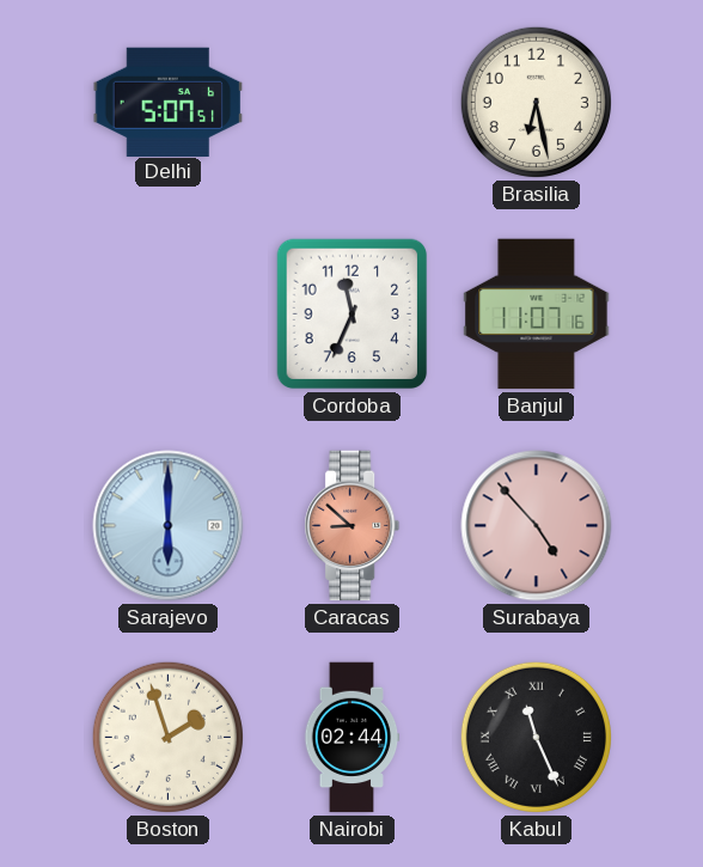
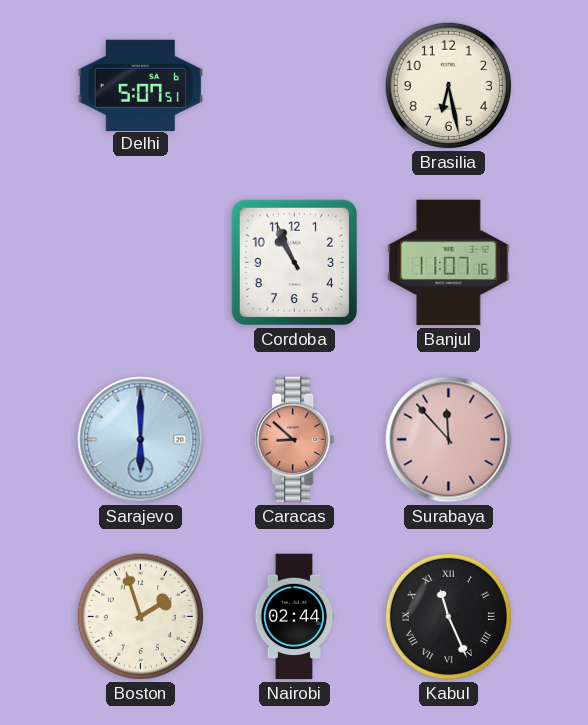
Cordoba: 11:34 -> 10:56
Surabaya: 4:53 -> 11:53
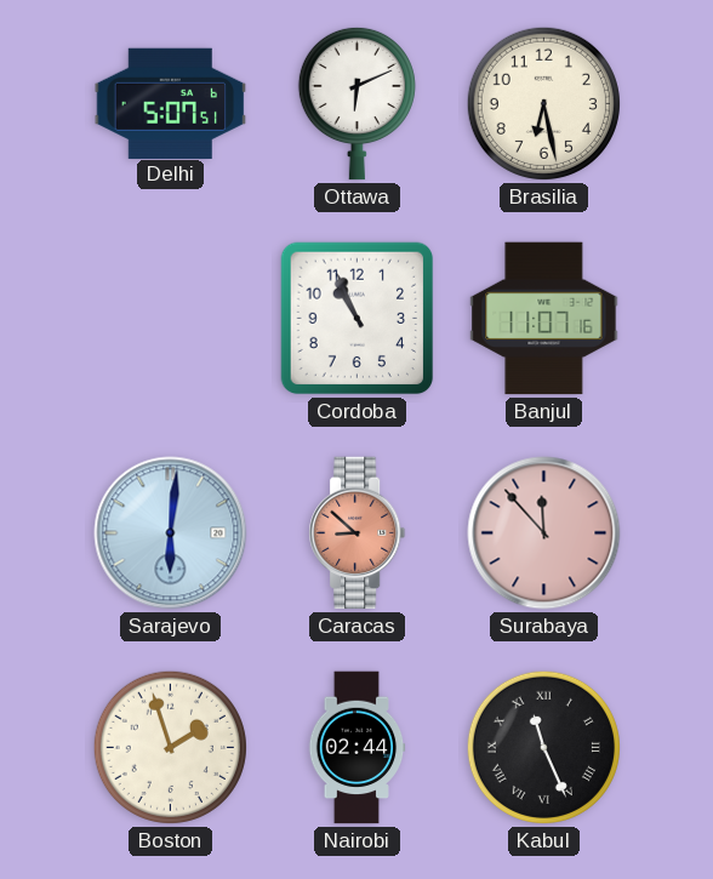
Ottawa: none -> 6:11
Sarajevo: 6:00 -> 6:01
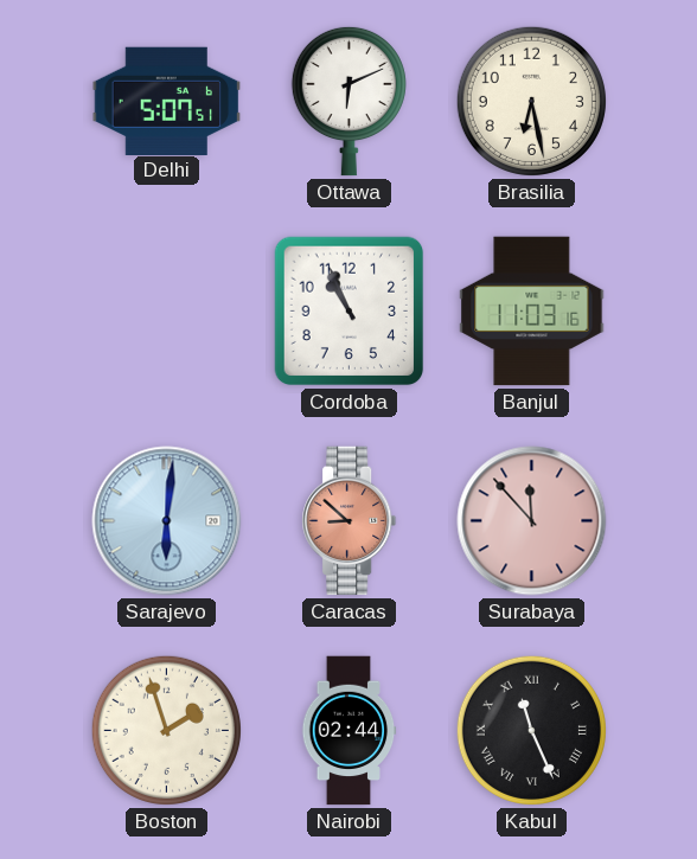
Banjul: 11:07 -> 11:03
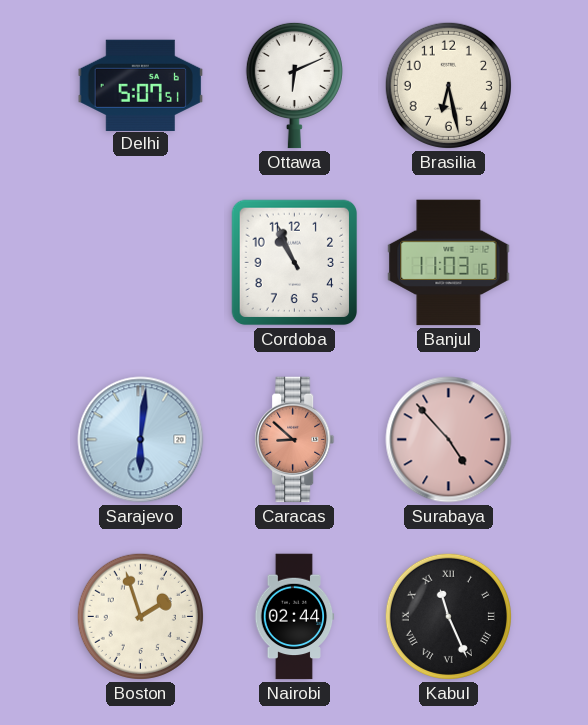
Surabaya: 11:53 -> 4:53
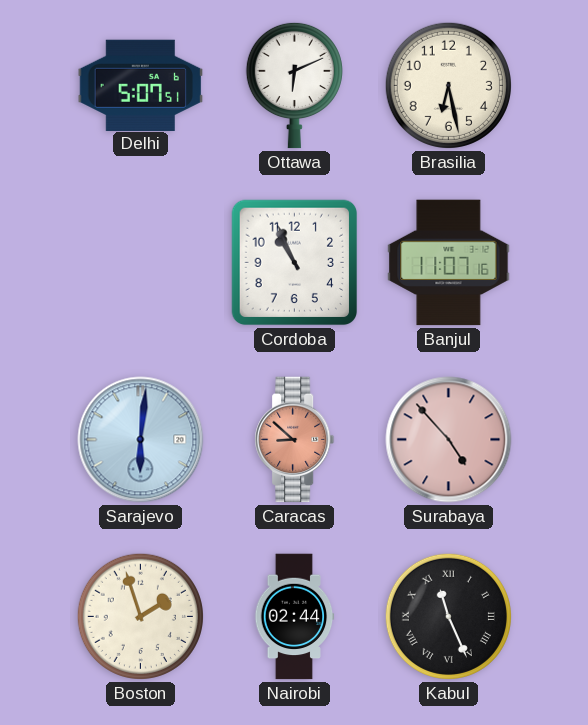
Banjul: 11:03 -> 11:07
